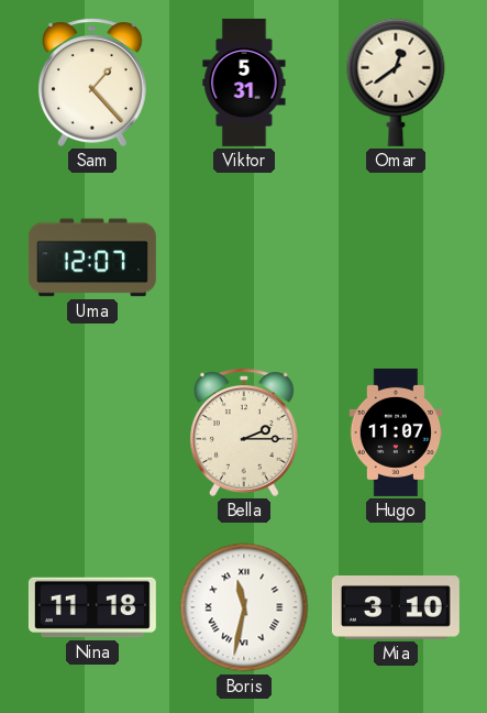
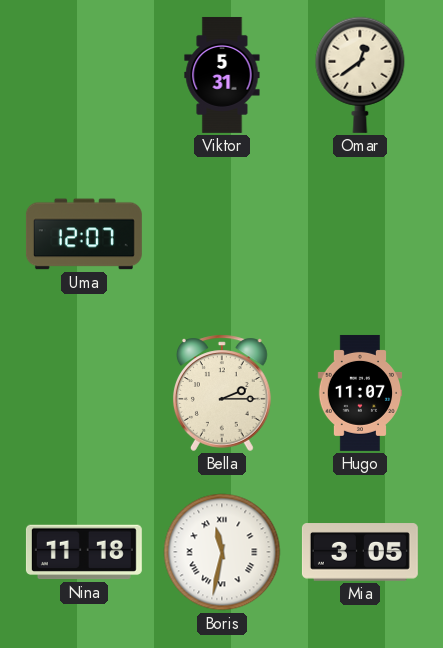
Sam: 1:23 -> none
Mia: 3:10 -> 3:05
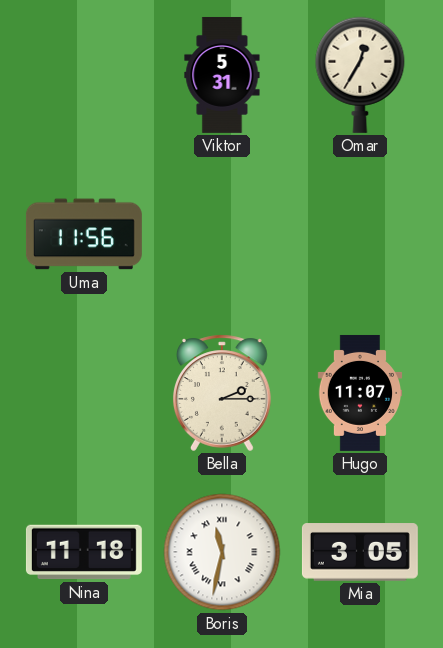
Omar: 12:39 -> 12:35
Uma: 12:07 -> 11:56
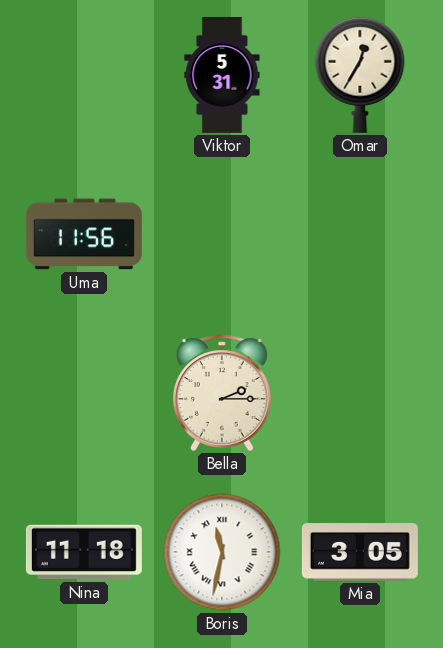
Hugo: 11:07 -> none
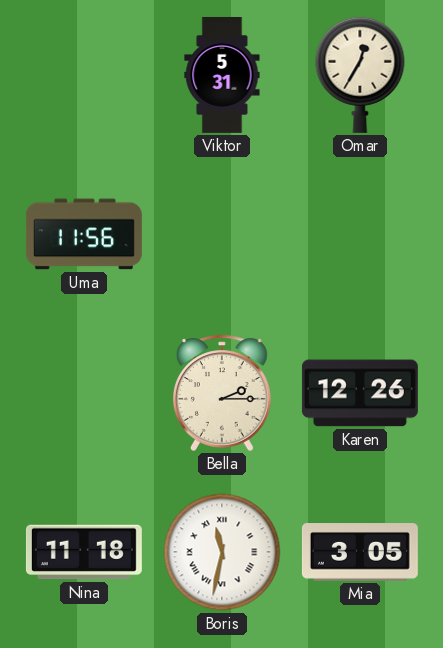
Karen: none -> 12:26
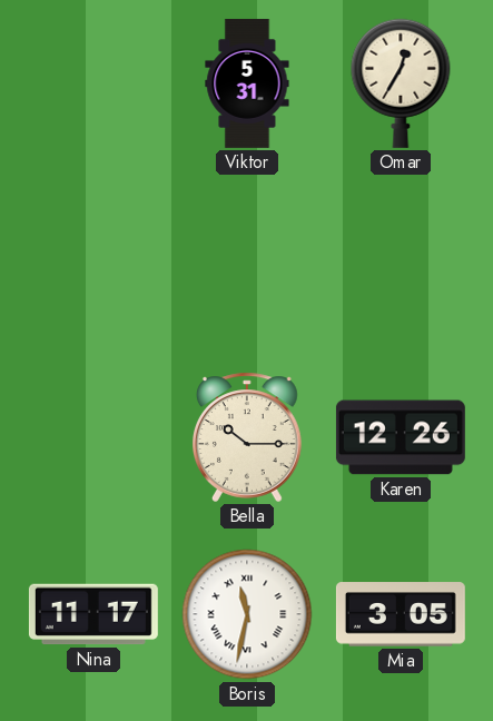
Uma: 11:56 -> none
Bella: 2:15 -> 10:15
Nina: 11:18 -> 11:17
